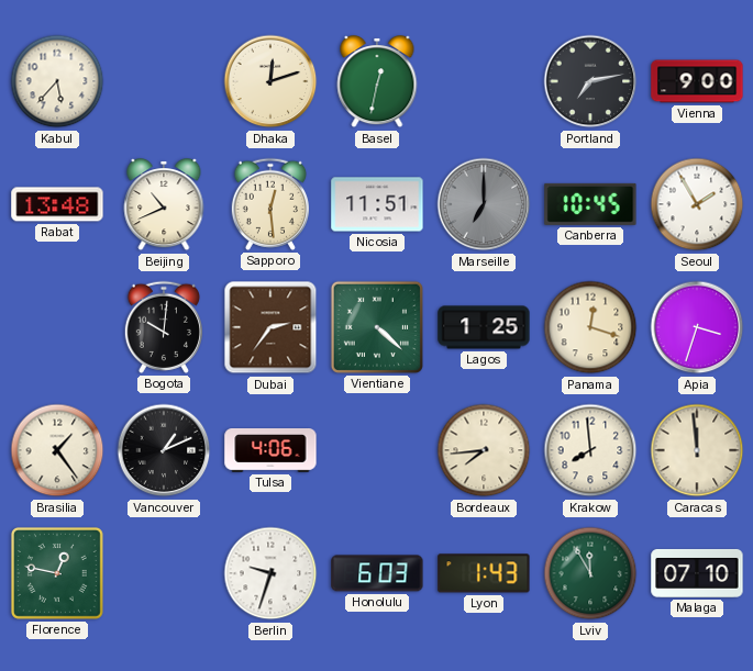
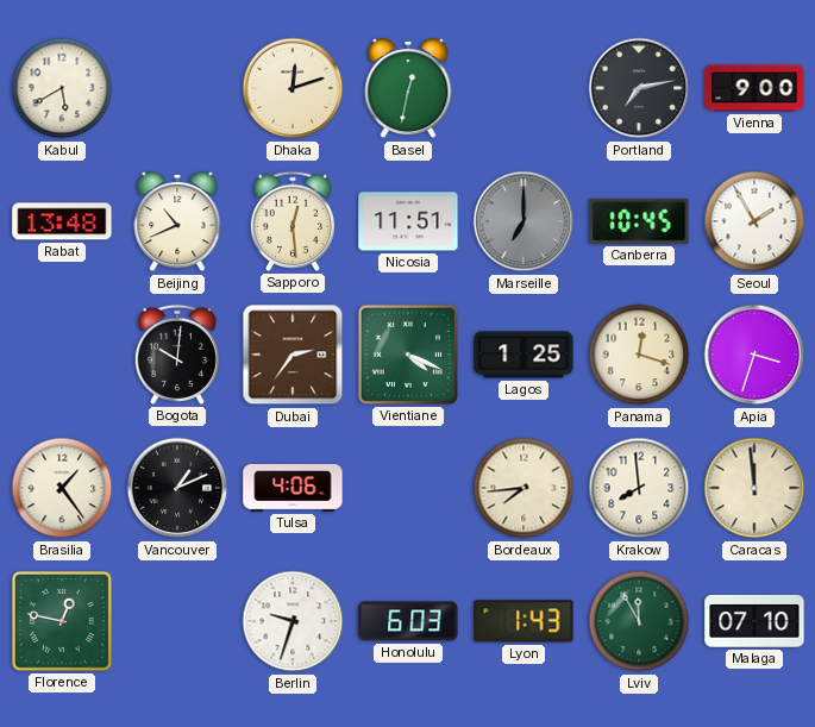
Kabul: 5:37 -> 5:40
Vientiane: 4:22 -> 4:19
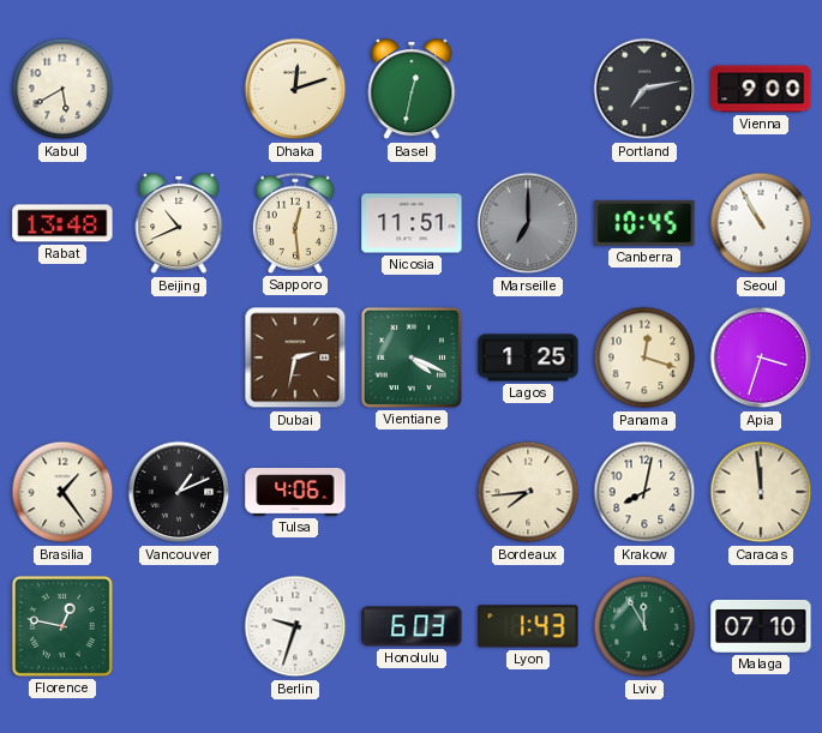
Seoul: 1:55 -> 10:55
Bogota: 10:01 -> none
Dubai: 2:36 -> 2:32
Krakow: 7:59 -> 8:02
